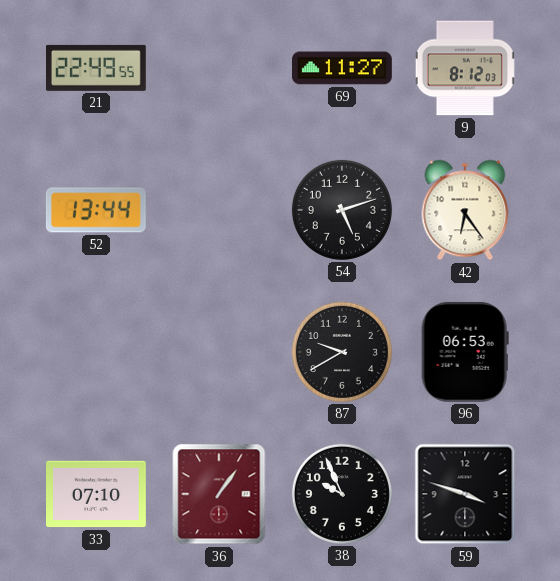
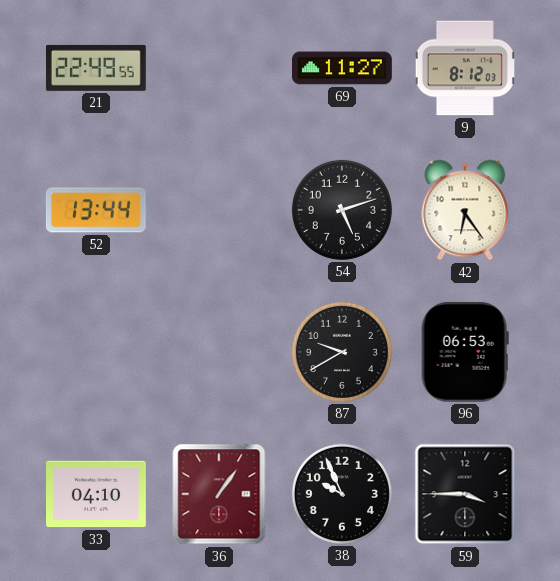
33: 07:10 -> 04:10
59: 3:48 -> 3:45
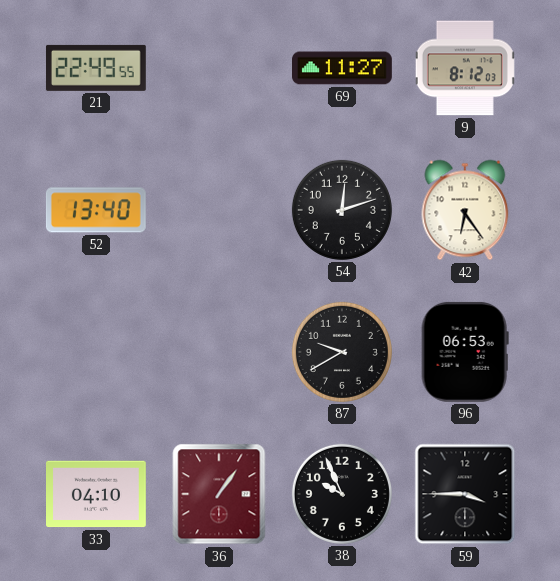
52: 13:44 -> 13:40
54: 5:12 -> 12:12
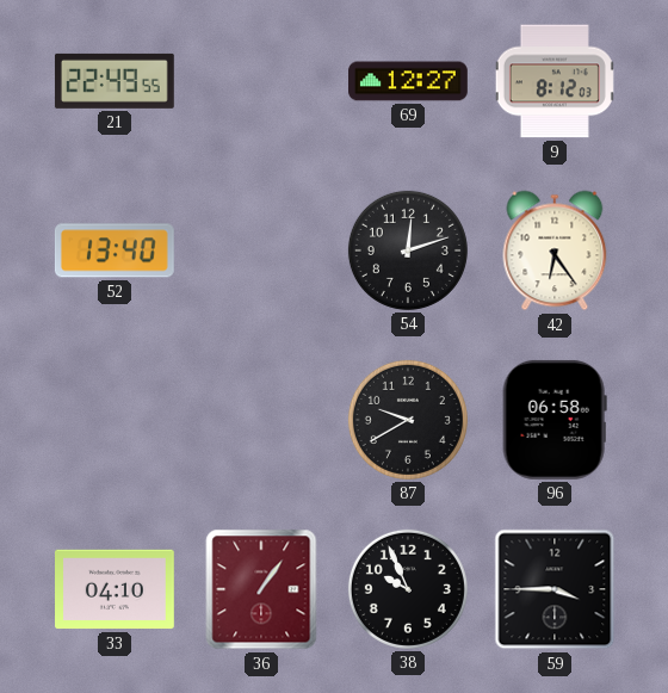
69: 11:27 -> 12:27
96: 06:53 -> 06:58
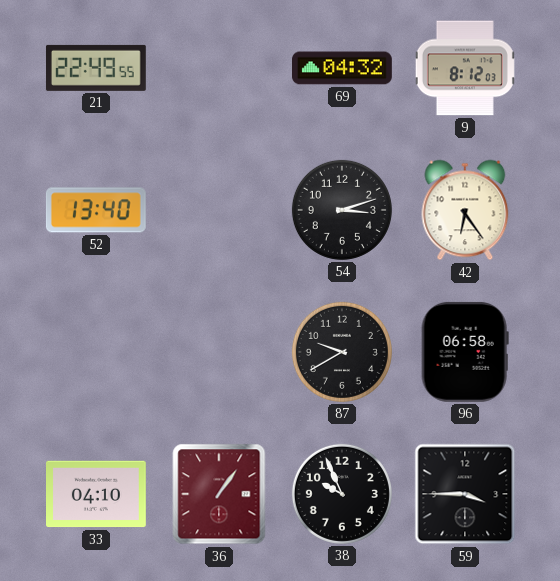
69: 12:27 -> 04:32
54: 12:12 -> 3:12
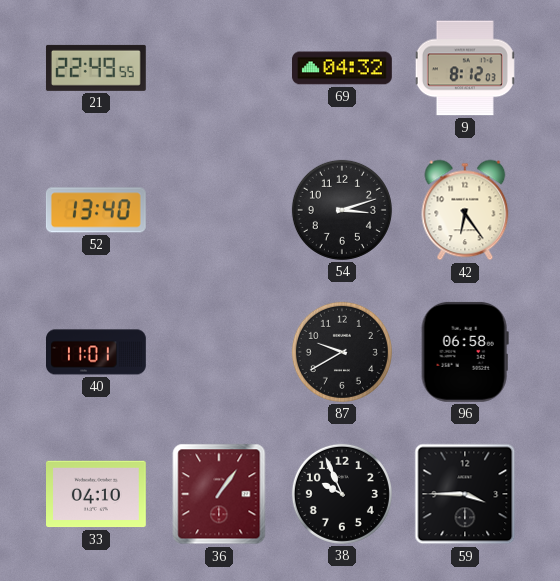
40: none -> 11:01
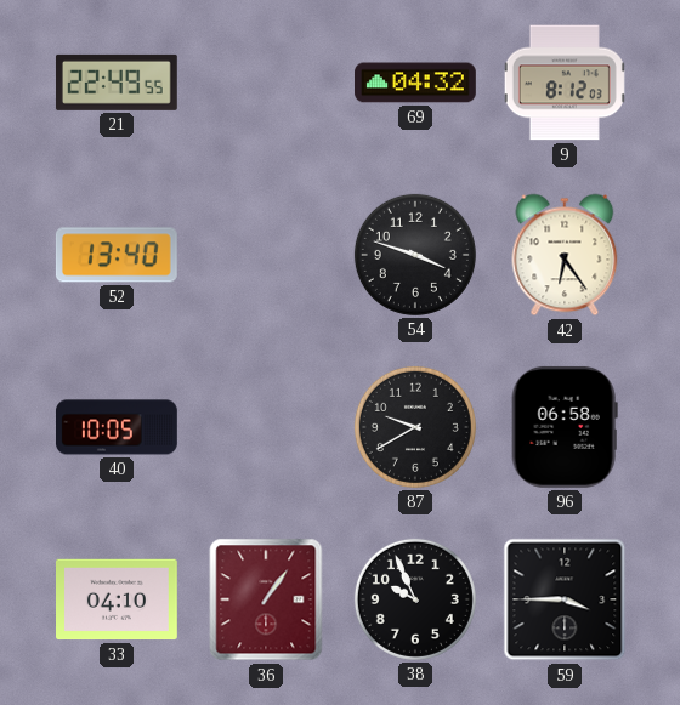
54: 3:12 -> 3:48
40: 11:01 -> 10:05
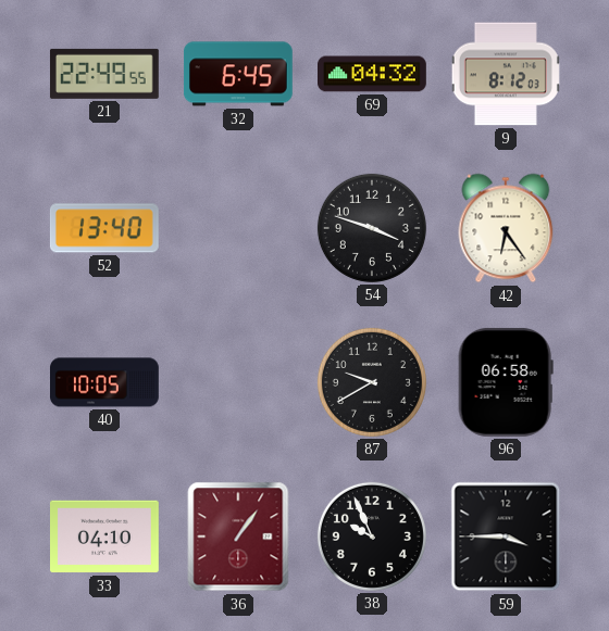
32: none -> 6:45
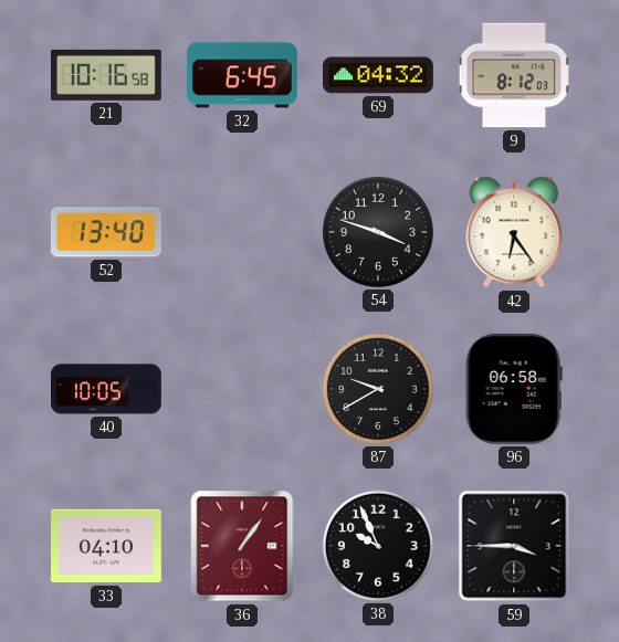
21: 22:49 -> 10:16
